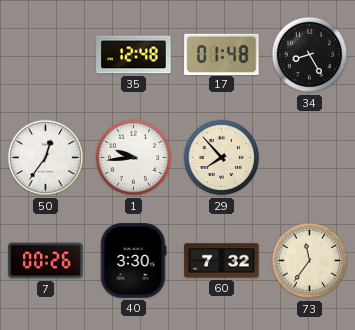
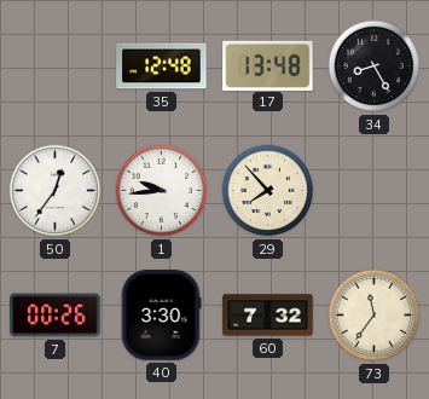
17: 01:48 -> 13:48
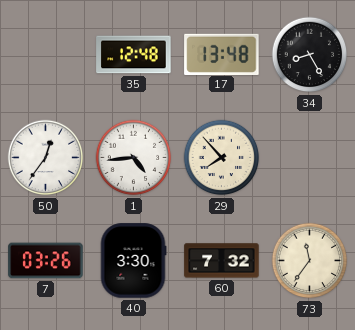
1: 9:44 -> 4:44
7: 00:26 -> 03:26
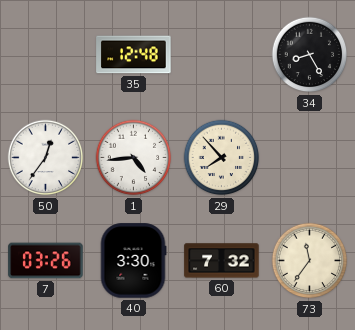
17: 13:48 -> none
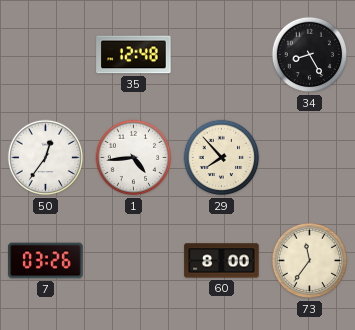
40: 3:30 -> none
60: 7:32 -> 8:00
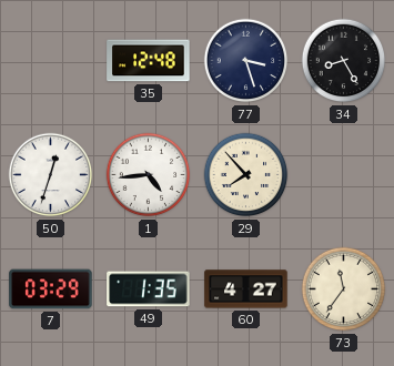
77: none -> 3:27
50: 12:36 -> 12:33
7: 03:26 -> 03:29
49: none -> 1:35
60: 8:00 -> 4:27
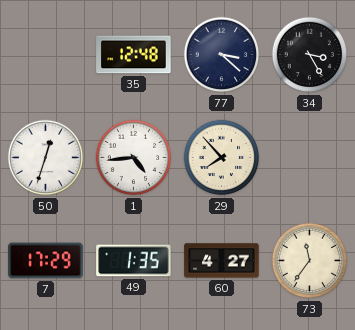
77: 3:27 -> 3:22
34: 8:25 -> 3:25
7: 03:29 -> 17:29
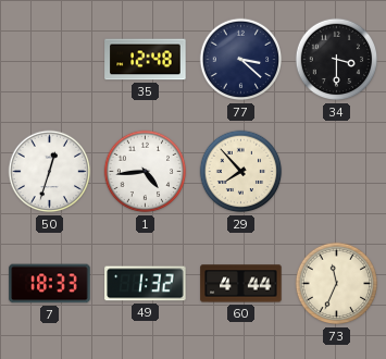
34: 3:25 -> 3:30
7: 17:29 -> 18:33
49: 1:35 -> 1:32
60: 4:27 -> 4:44
73: 11:36 -> 11:34
